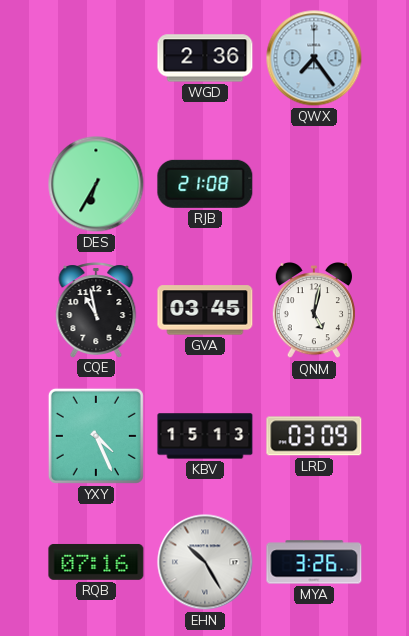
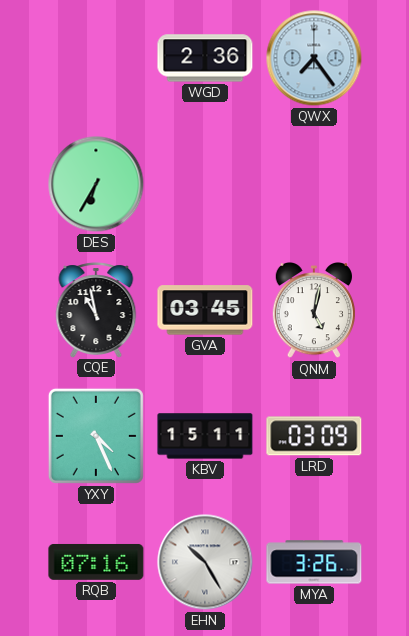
RJB: 21:08 -> none
KBV: 15:13 -> 15:11
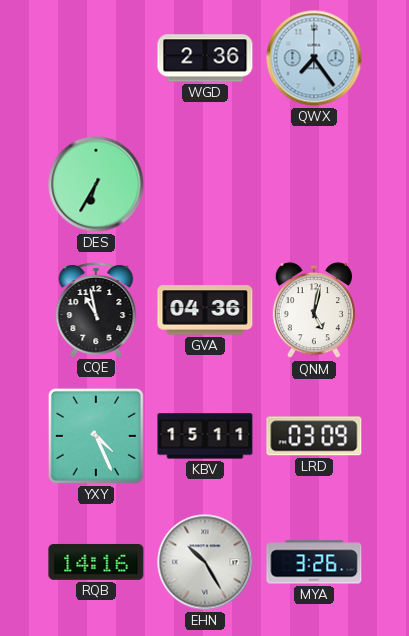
GVA: 03:45 -> 04:36
RQB: 07:16 -> 14:16
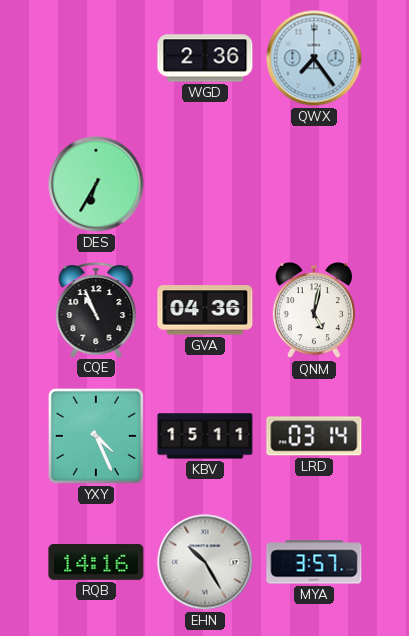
CQE: 10:58 -> 10:56
LRD: 03:09 -> 03:14
MYA: 3:26 -> 3:57
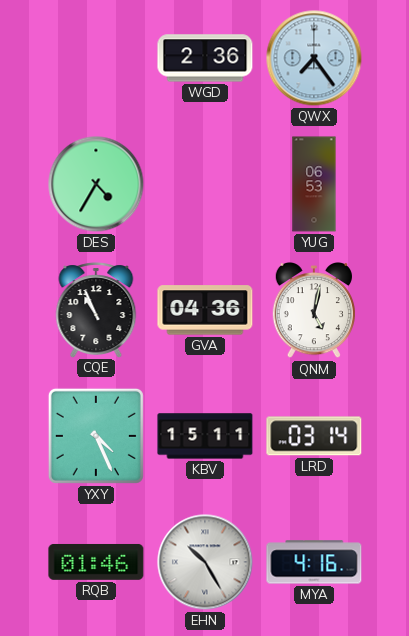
DES: 6:35 -> 4:35
YUG: none -> 06:53
RQB: 14:16 -> 01:46
MYA: 3:57 -> 4:16
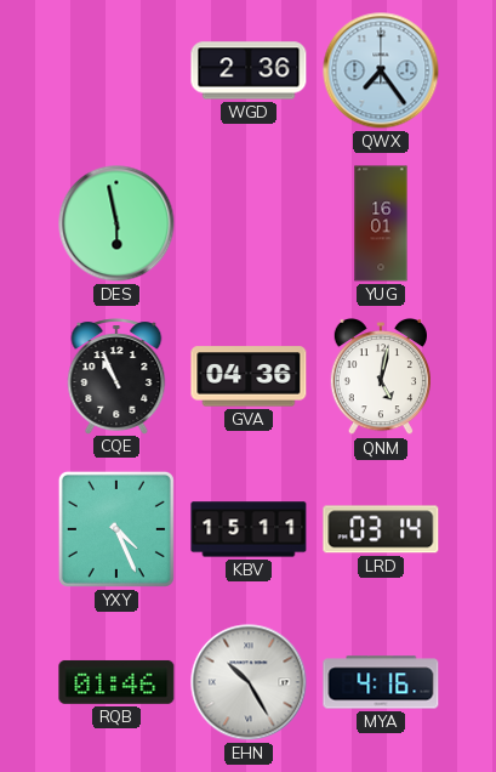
DES: 4:35 -> 5:58
YUG: 06:53 -> 16:01
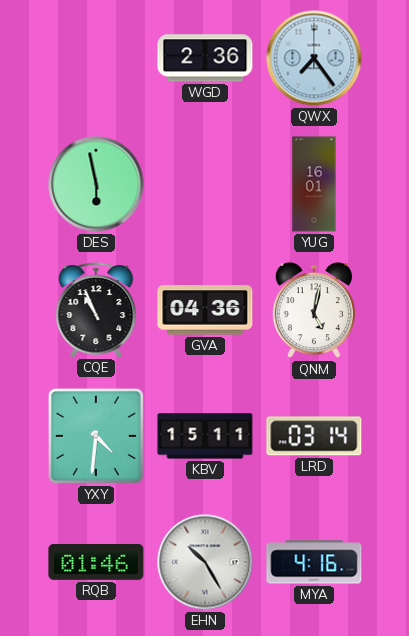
YXY: 4:26 -> 4:31
